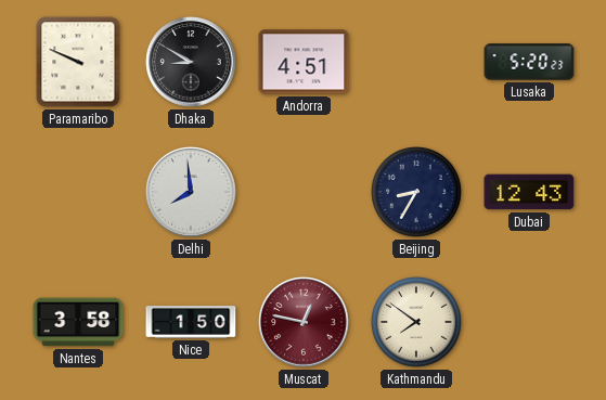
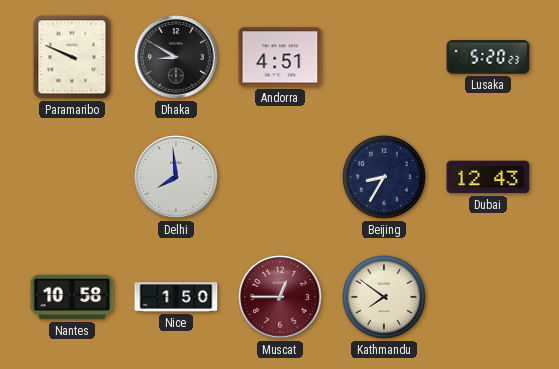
Nantes: 3:58 -> 10:58
Muscat: 12:47 -> 12:45
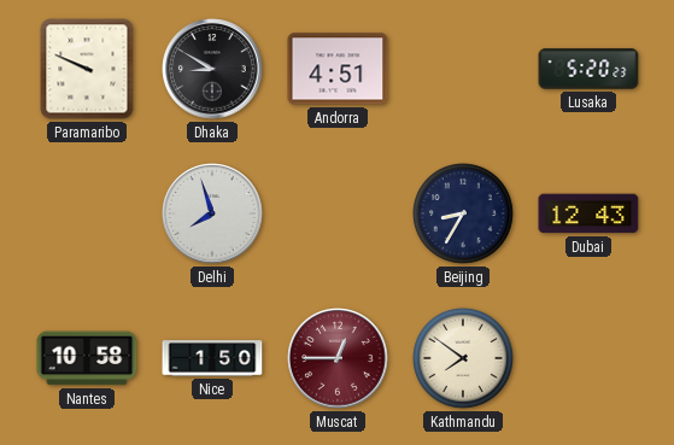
Delhi: 7:59 -> 7:57
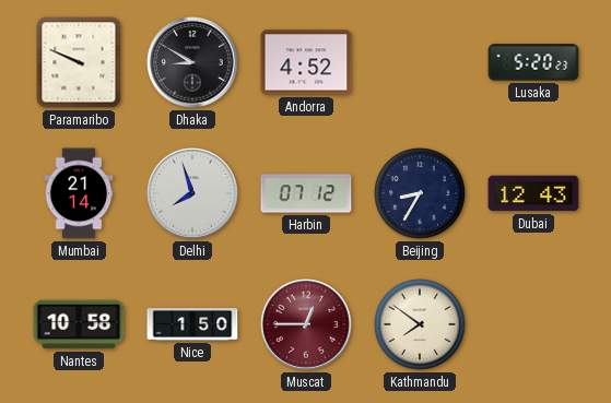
Andorra: 4:51 -> 4:52
Mumbai: none -> 21:14
Harbin: none -> 07:12
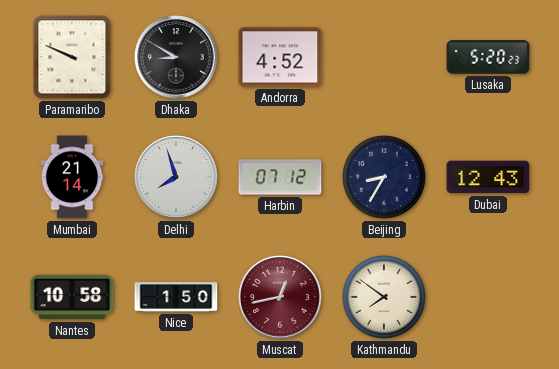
Muscat: 12:45 -> 12:43
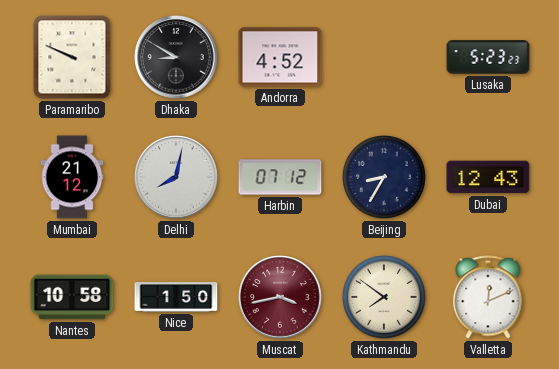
Lusaka: 5:20 -> 5:23
Mumbai: 21:14 -> 21:12
Delhi: 7:57 -> 8:02
Muscat: 12:43 -> 3:43
Valletta: none -> 12:11
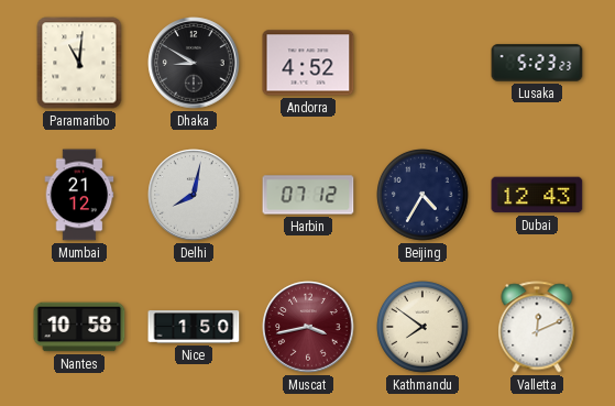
Paramaribo: 9:49 -> 11:01
Beijing: 8:35 -> 4:35
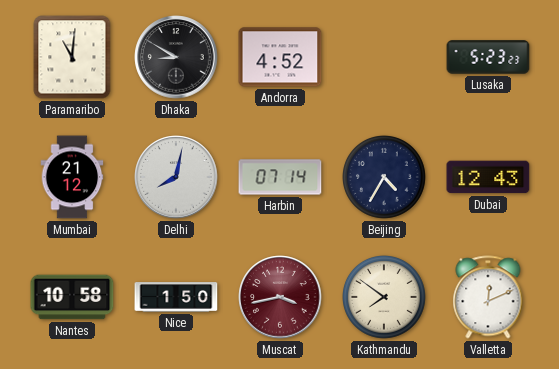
Harbin: 07:12 -> 07:14
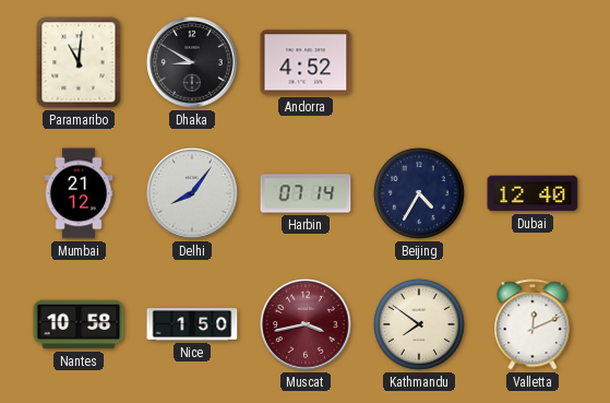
Lusaka: 5:23 -> none
Delhi: 8:02 -> 8:06
Dubai: 12:43 -> 12:40
